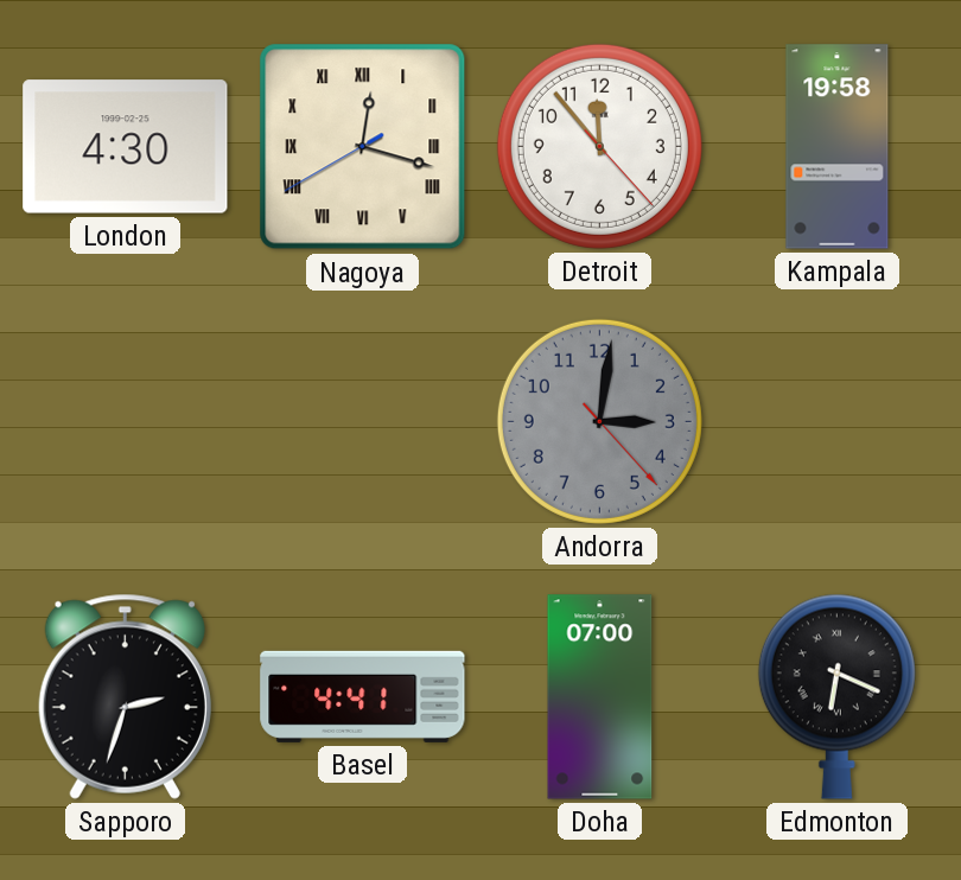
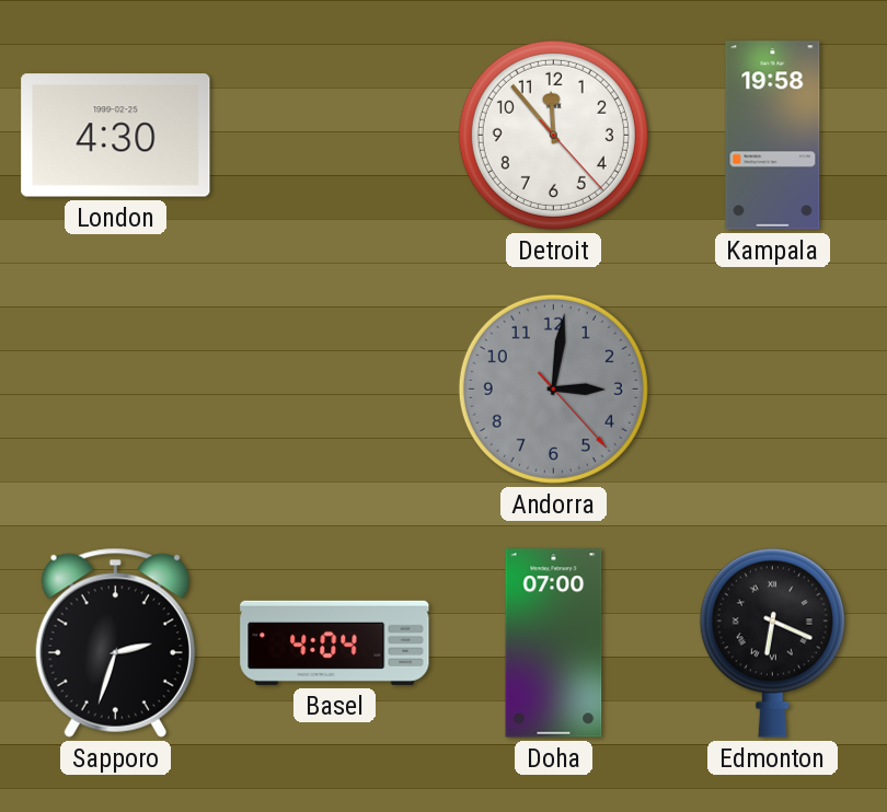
Nagoya: 12:17 -> none
Basel: 4:41 -> 4:04
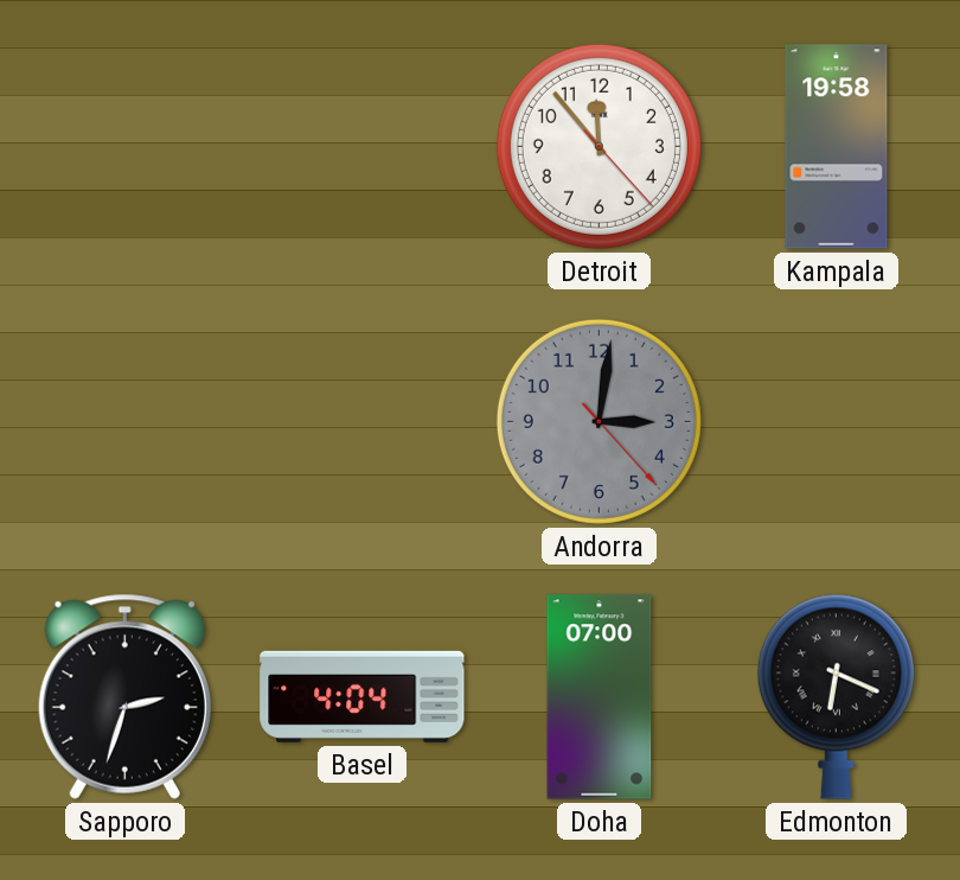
London: 4:30 -> none
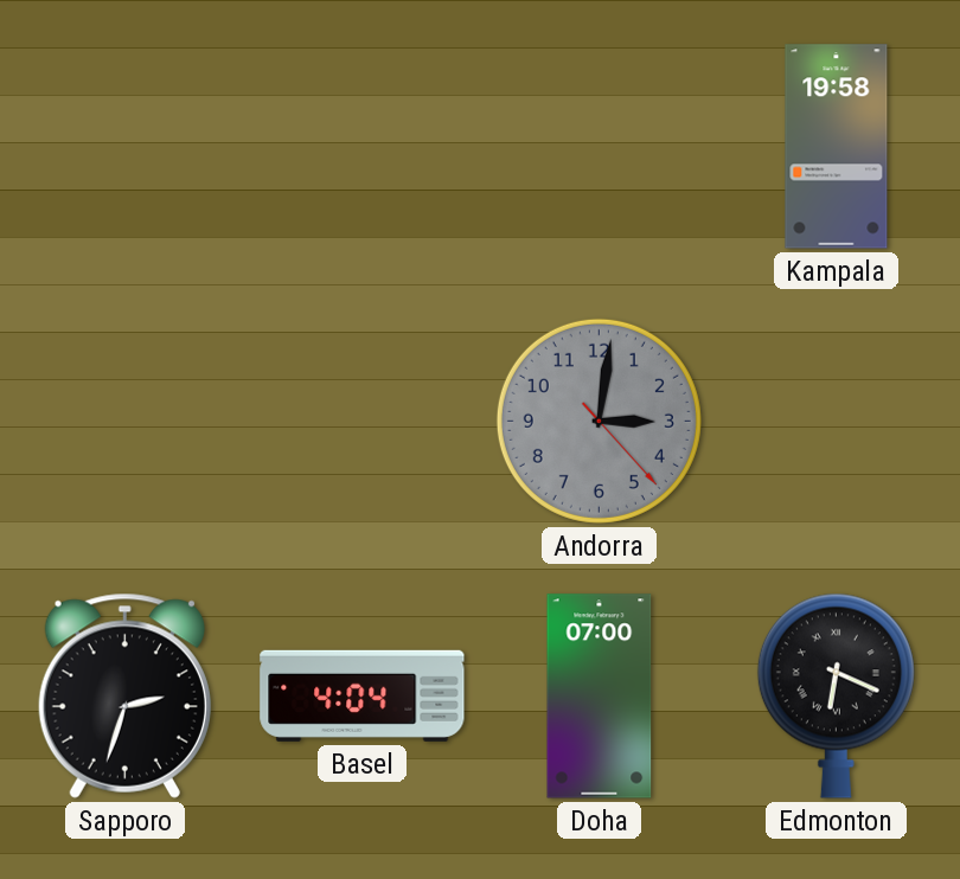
Detroit: 11:53 -> none
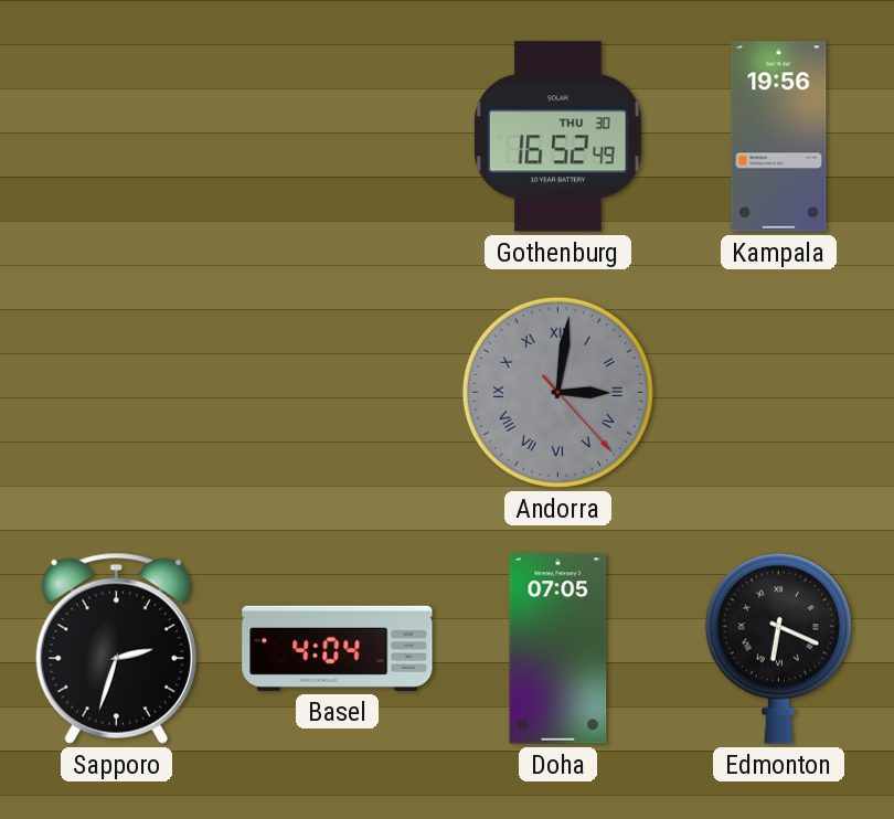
Gothenburg: none -> 16:52
Kampala: 19:58 -> 19:56
Andorra numerals: Arabic -> Roman
Doha: 07:00 -> 07:05
